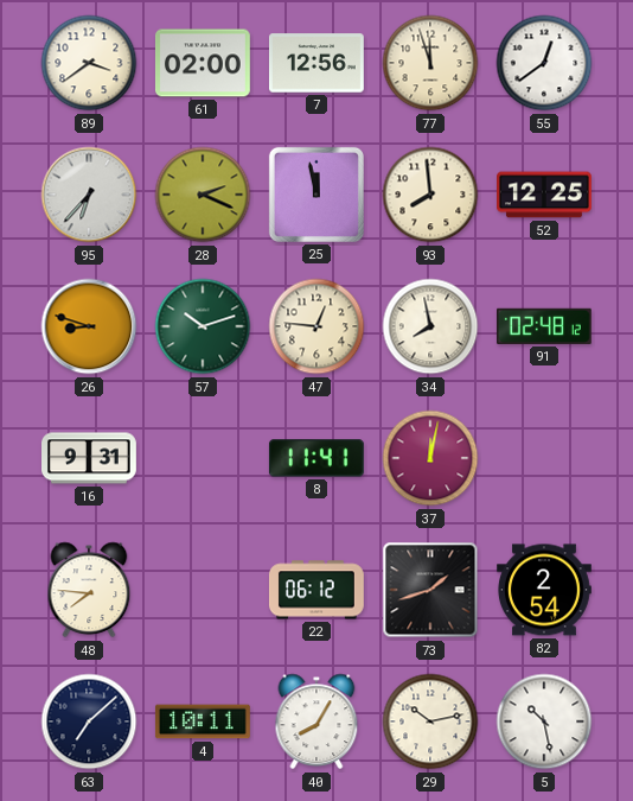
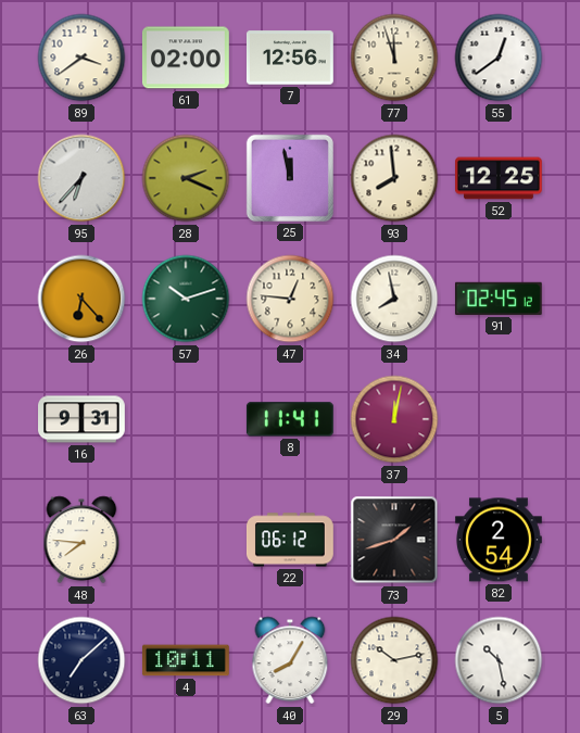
26: 8:48 -> 6:23
91: 02:48 -> 02:45
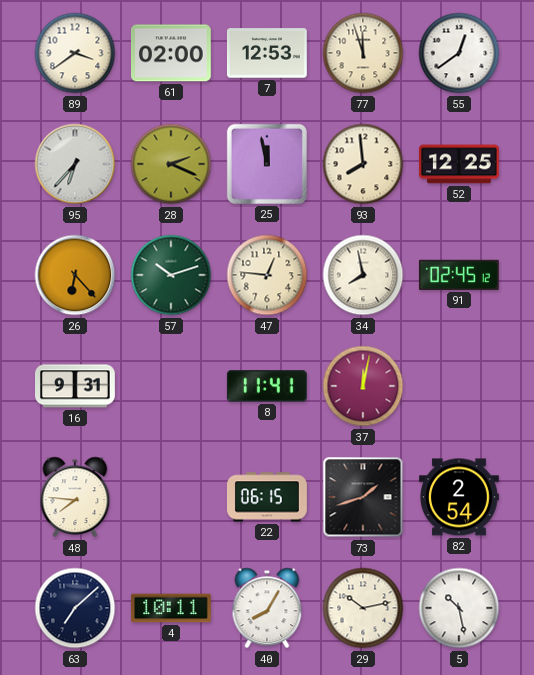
7: 12:56 -> 12:53
22: 06:12 -> 06:15
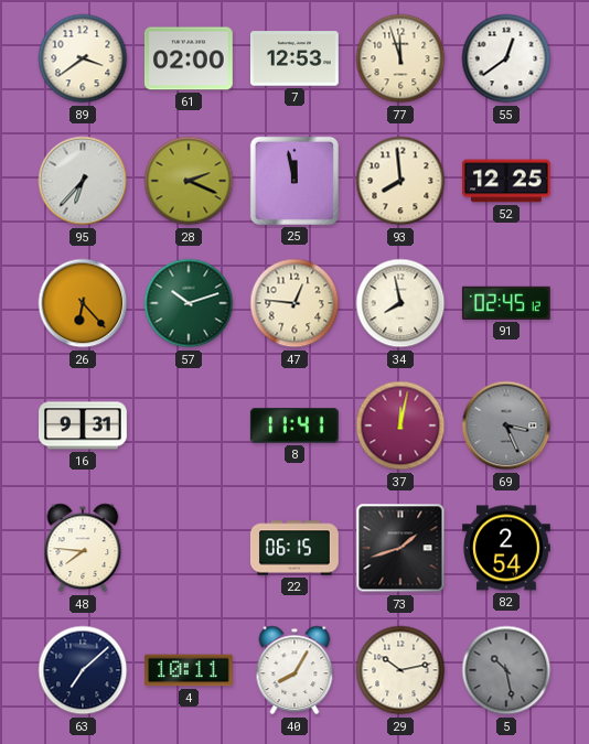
69: none -> 3:26
5 dial: white -> grey
